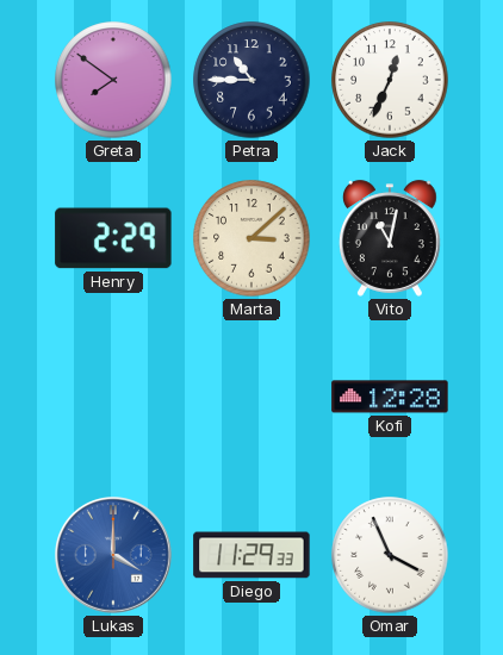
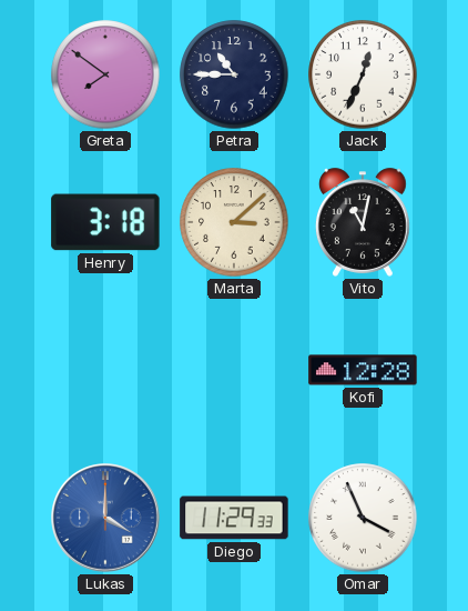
Henry: 2:29 -> 3:18
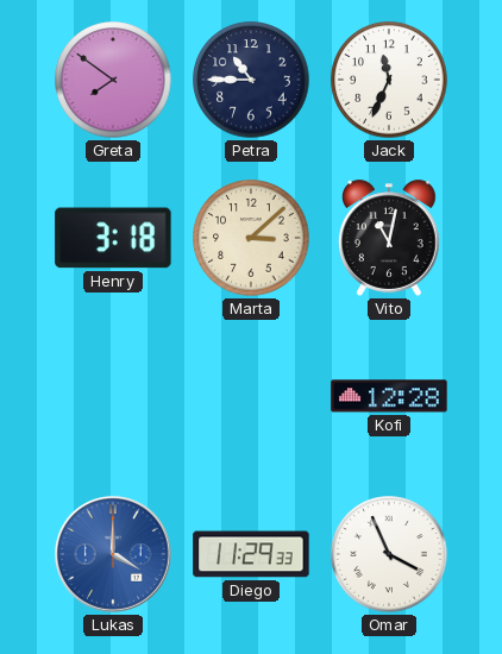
Jack: 12:34 -> 11:34
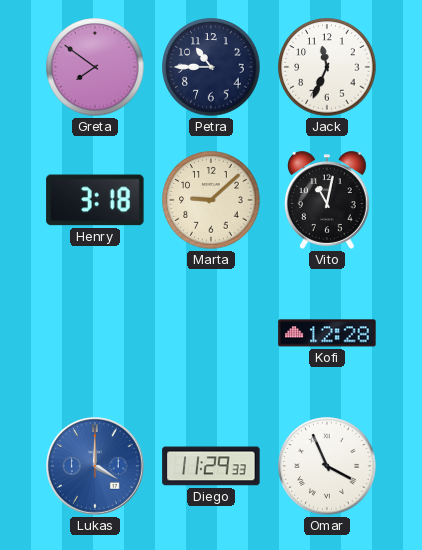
Marta: 3:08 -> 9:08
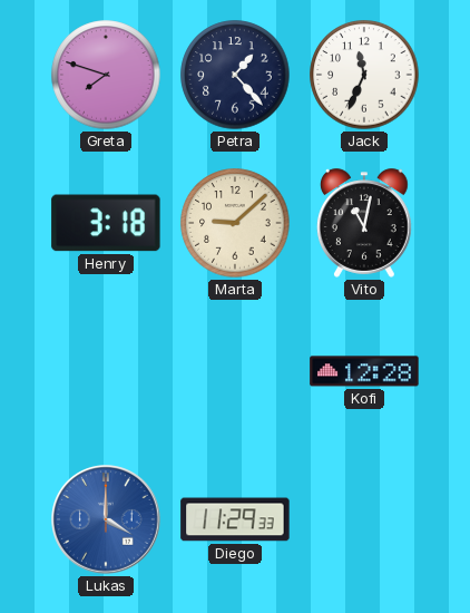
Greta: 7:51 -> 7:48
Petra: 10:45 -> 1:23
Omar: 3:56 -> none
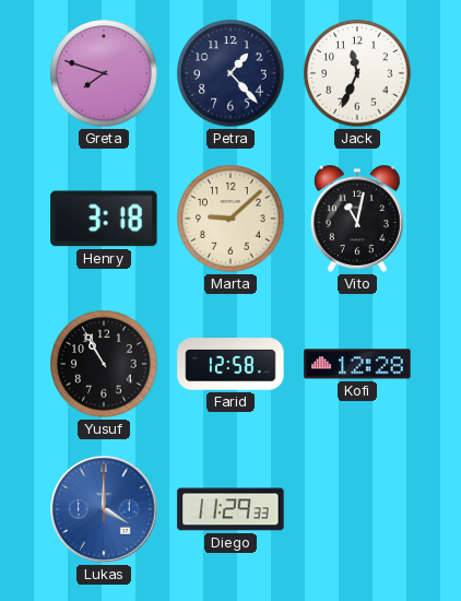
Yusuf: none -> 10:55
Farid: none -> 12:58
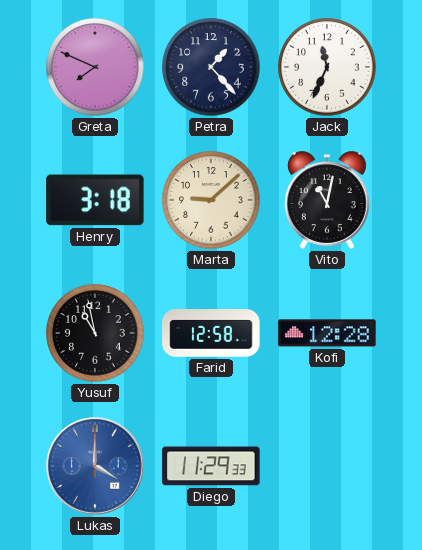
Greta: 7:48 -> 7:49
Yusuf: 10:55 -> 10:58
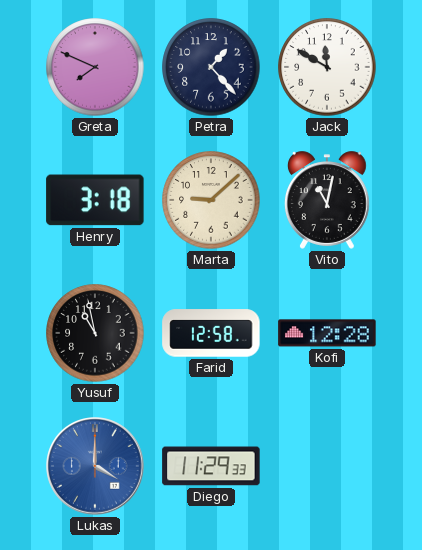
Jack: 11:34 -> 11:50
